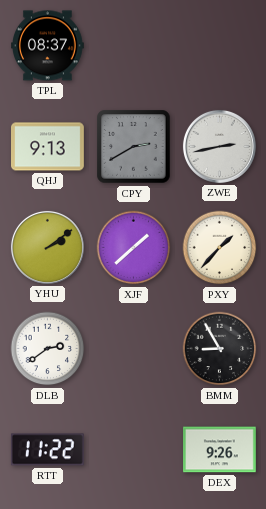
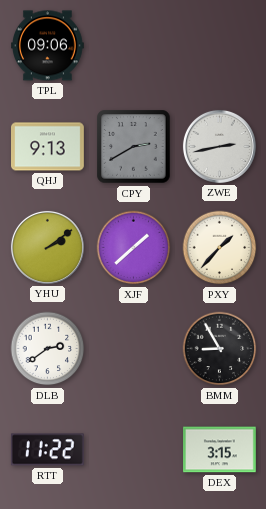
TPL: 08:37 -> 09:06
DEX: 9:26 -> 3:15
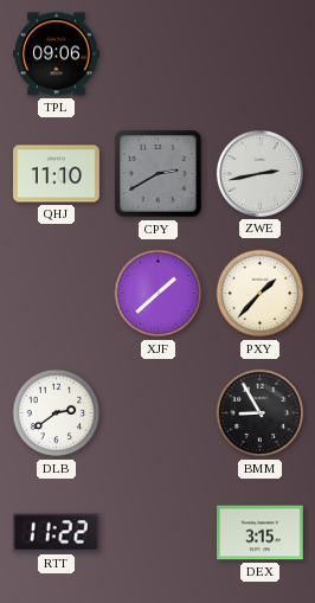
QHJ: 9:13 -> 11:10
YHU: 2:09 -> none
